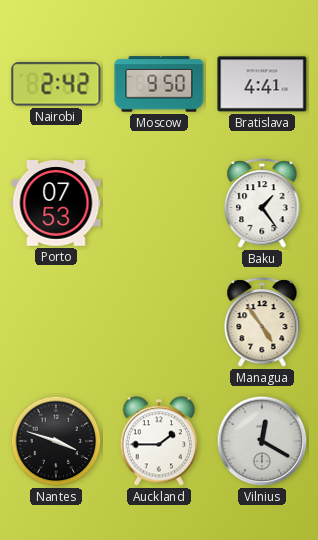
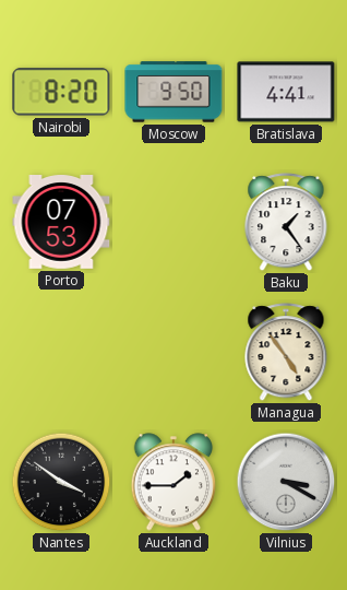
Nairobi: 2:42 -> 8:20
Nantes: 3:48 -> 3:51
Vilnius: 12:20 -> 3:20
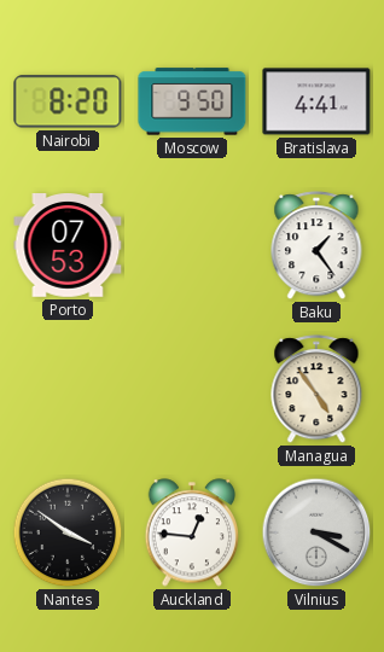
Auckland: 1:45 -> 12:46
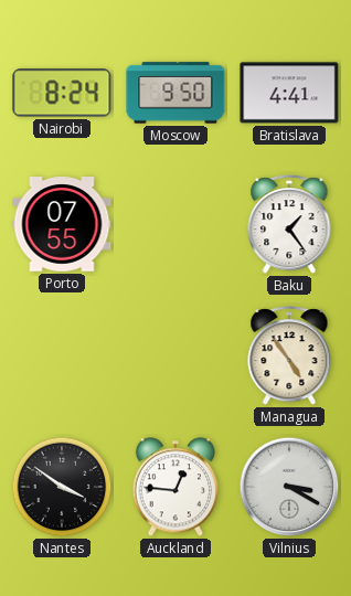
Nairobi: 8:20 -> 8:24
Porto: 07:53 -> 07:55
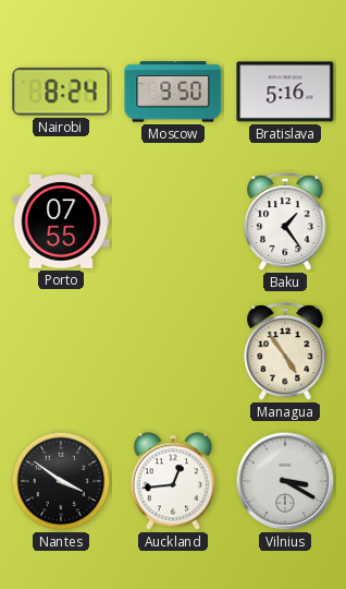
Bratislava: 4:41 -> 5:16
Auckland: 12:46 -> 12:44
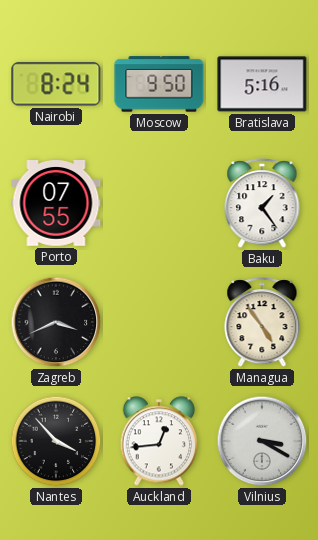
Zagreb: none -> 3:41
Nantes: 3:51 -> 3:53
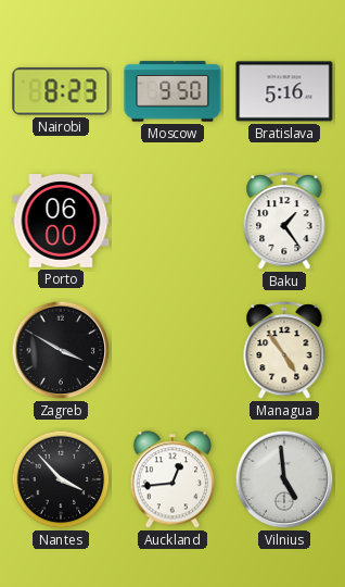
Nairobi: 8:24 -> 8:23
Porto: 07:55 -> 06:00
Zagreb: 3:41 -> 3:50
Vilnius: 3:20 -> 4:59
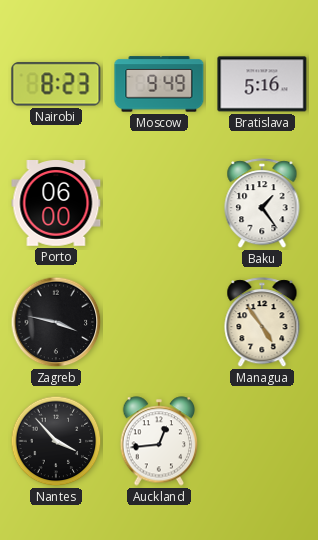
Moscow: 9:50 -> 9:49
Zagreb: 3:50 -> 3:47
Vilnius: 4:59 -> none
